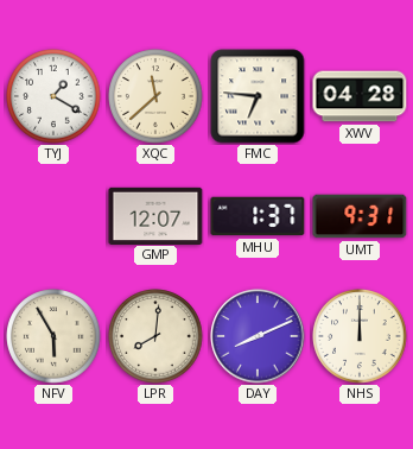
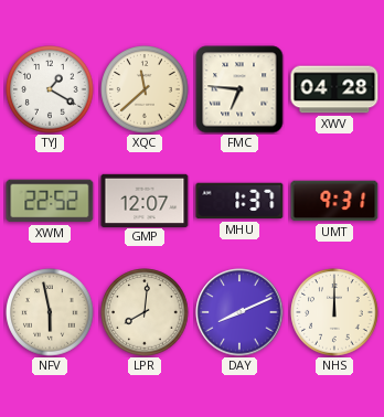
XWM: none -> 22:52
NFV: 5:55 -> 5:58
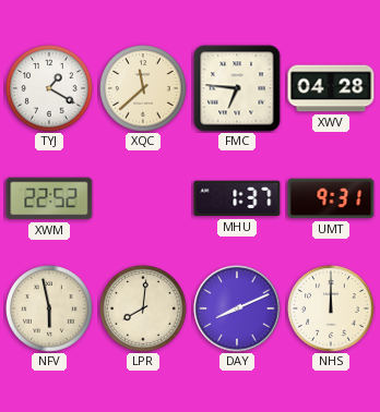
GMP: 12:07 -> none
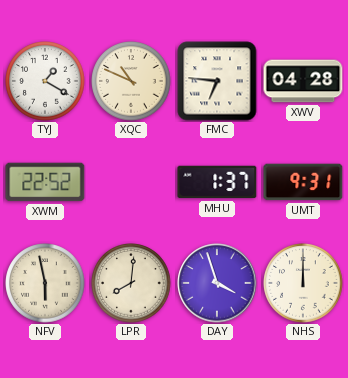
XQC: 11:38 -> 10:49
DAY: 8:11 -> 3:57
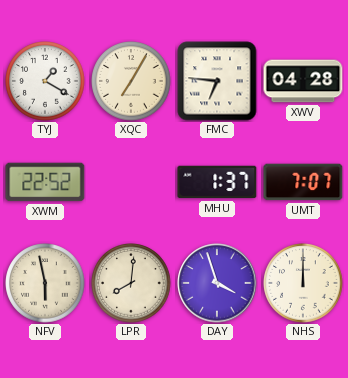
XQC: 10:49 -> 7:05
UMT: 9:31 -> 7:07
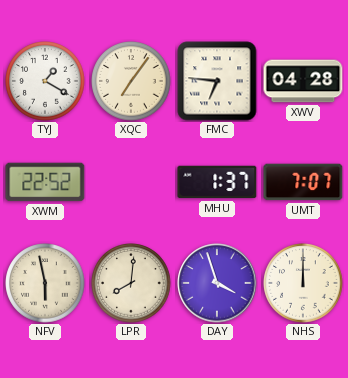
XQC: 7:05 -> 7:06
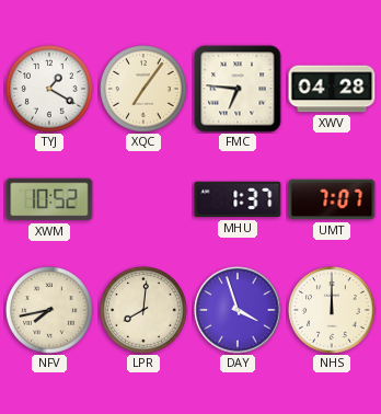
XWM: 22:52 -> 10:52
NFV: 5:58 -> 7:43
